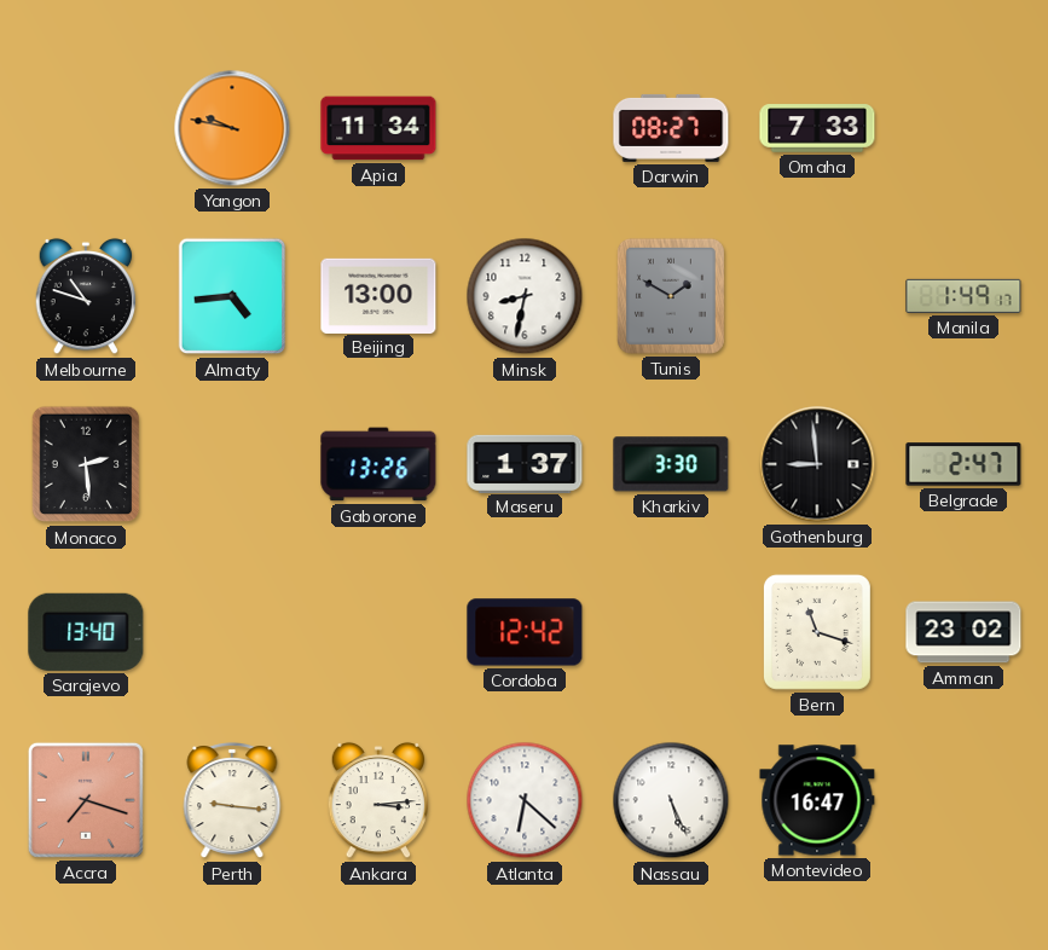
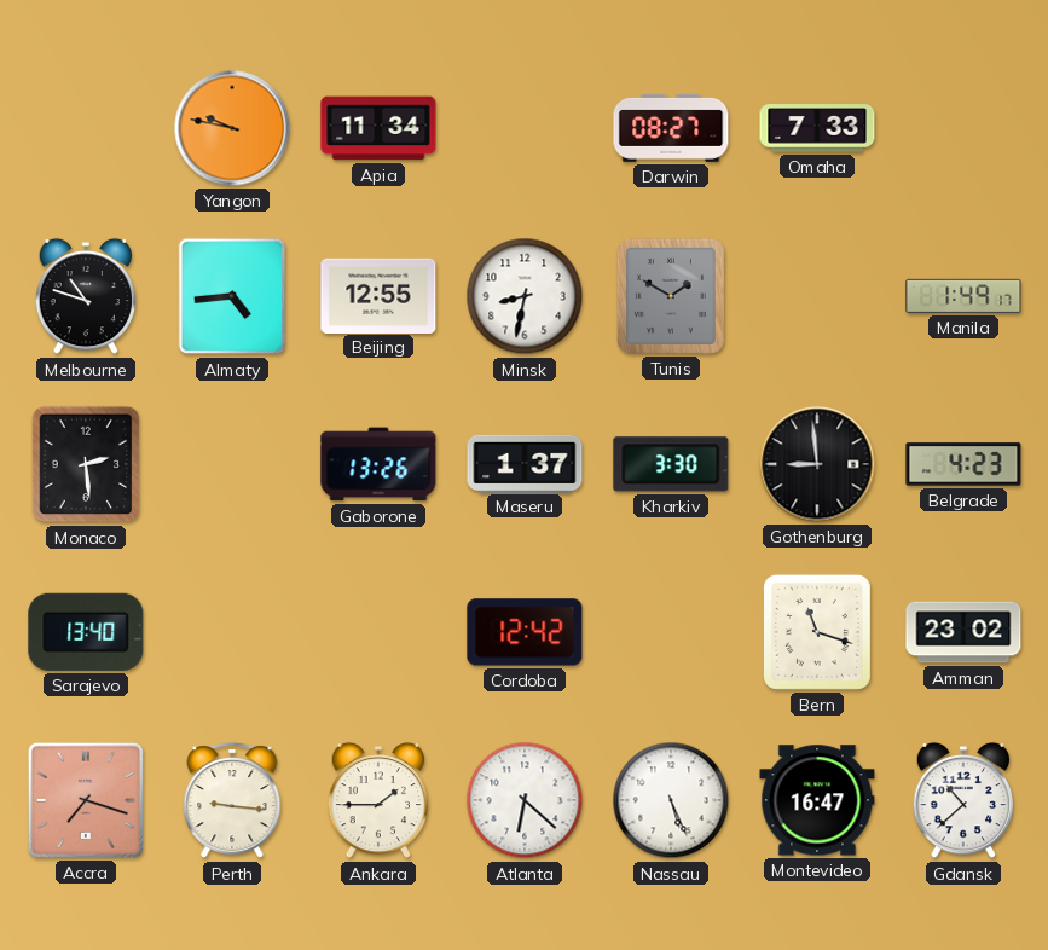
Beijing: 13:00 -> 12:55
Belgrade: 2:47 -> 4:23
Ankara: 3:14 -> 1:45
Gdansk: none -> 10:38
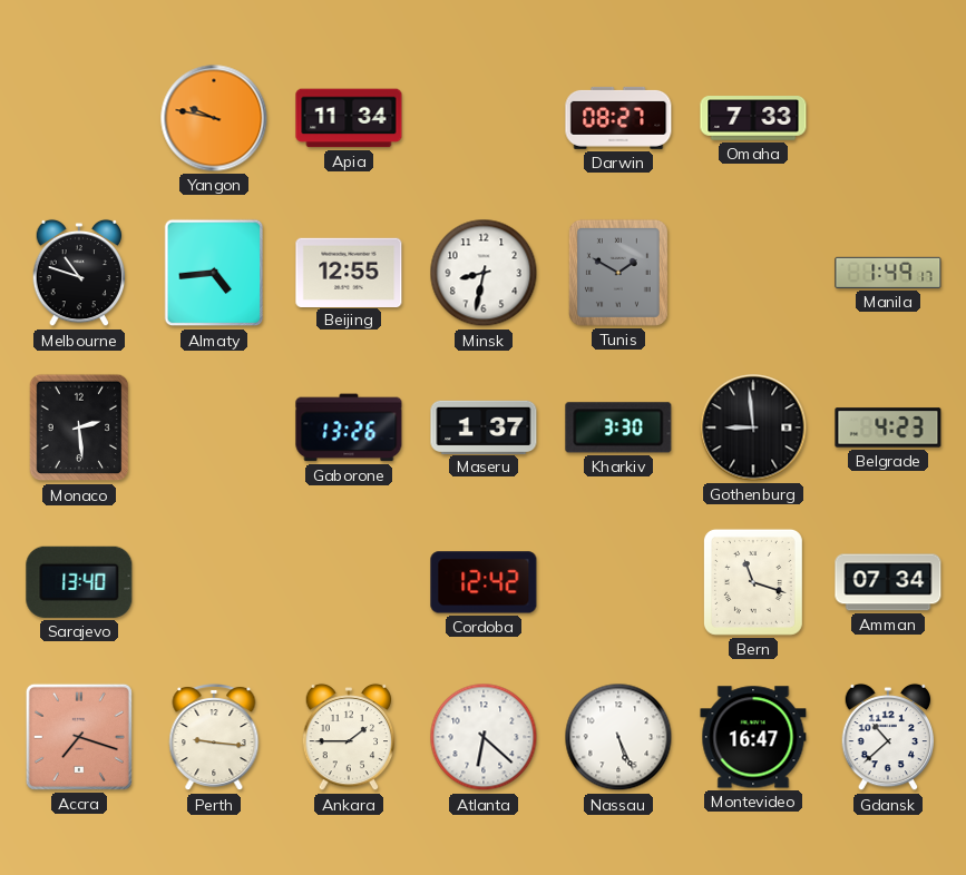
Amman: 23:02 -> 07:34
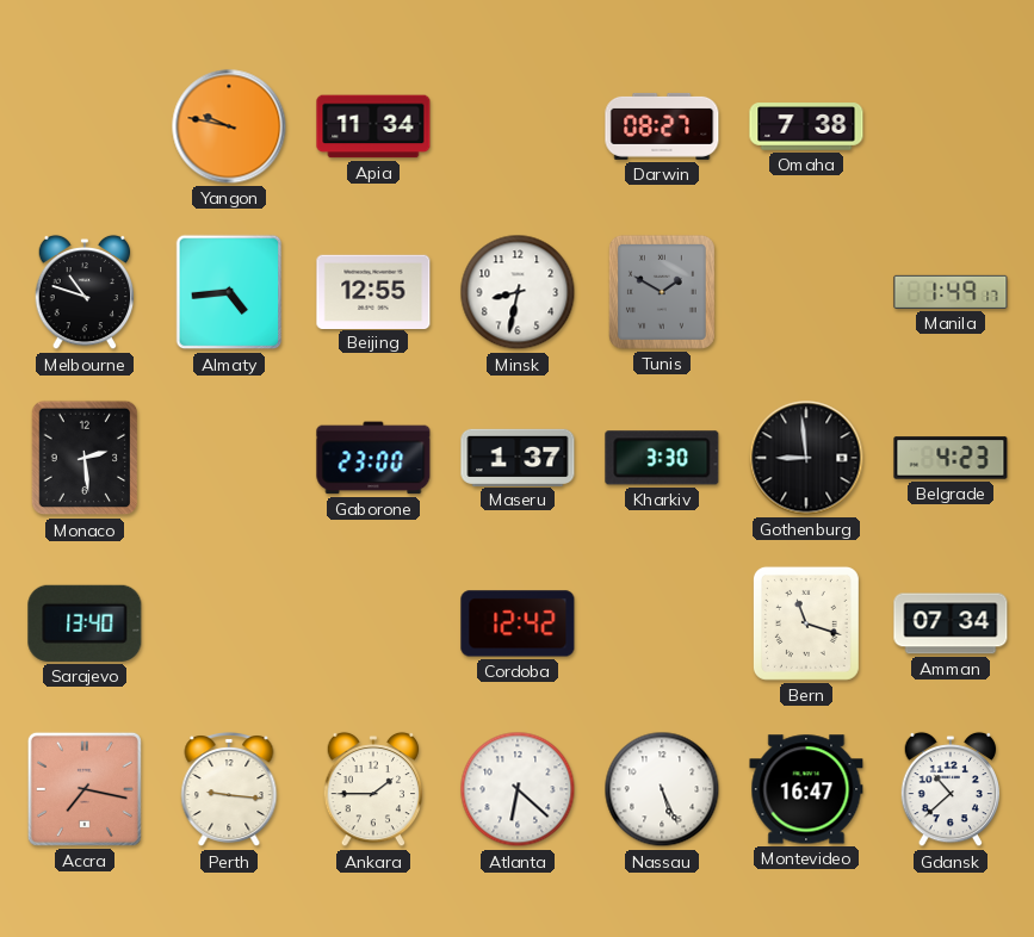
Omaha: 7:33 -> 7:38
Gaborone: 13:26 -> 23:00
Accra: 7:18 -> 7:17
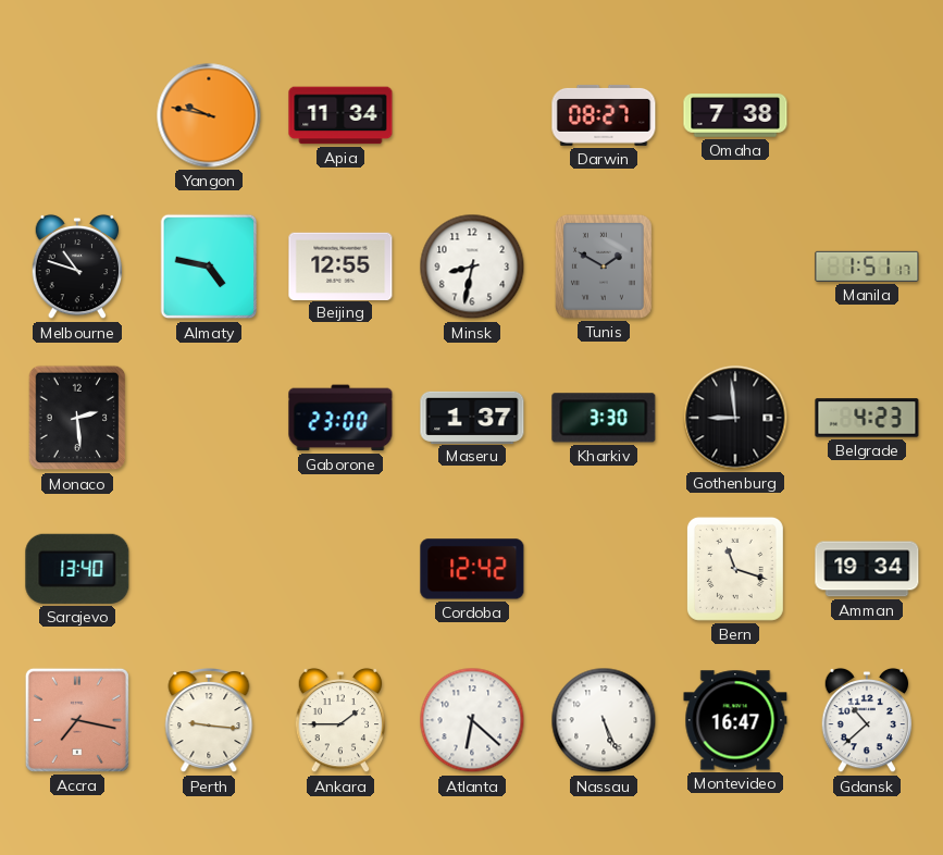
Almaty: 4:44 -> 4:47
Manila: 1:49 -> 1:51
Amman: 07:34 -> 19:34
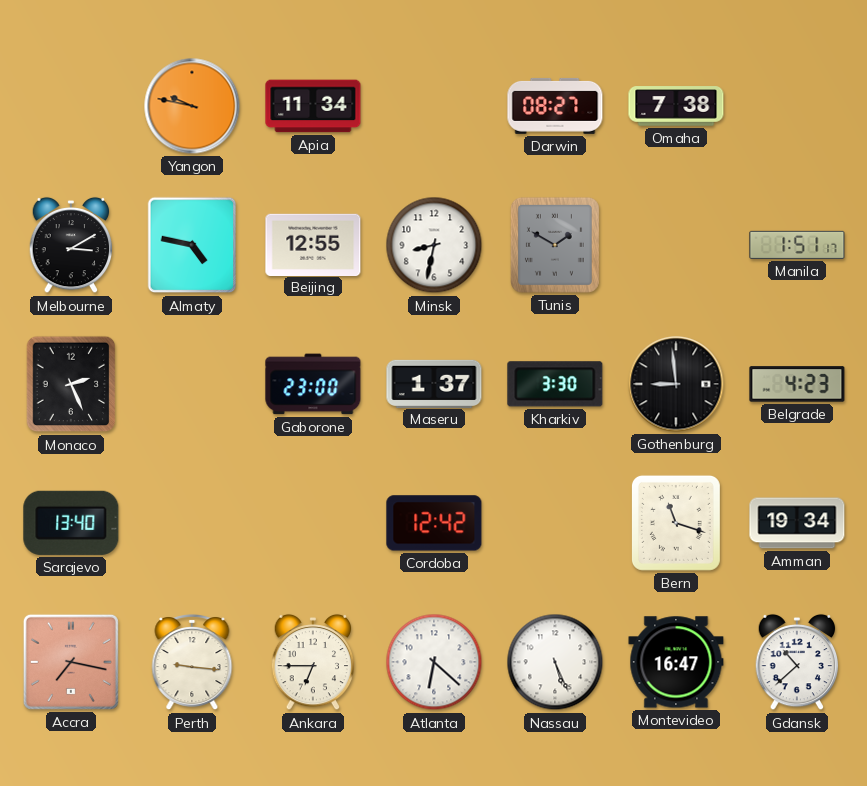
Melbourne: 10:48 -> 3:10
Monaco: 2:29 -> 2:26
Ankara: 1:45 -> 6:45
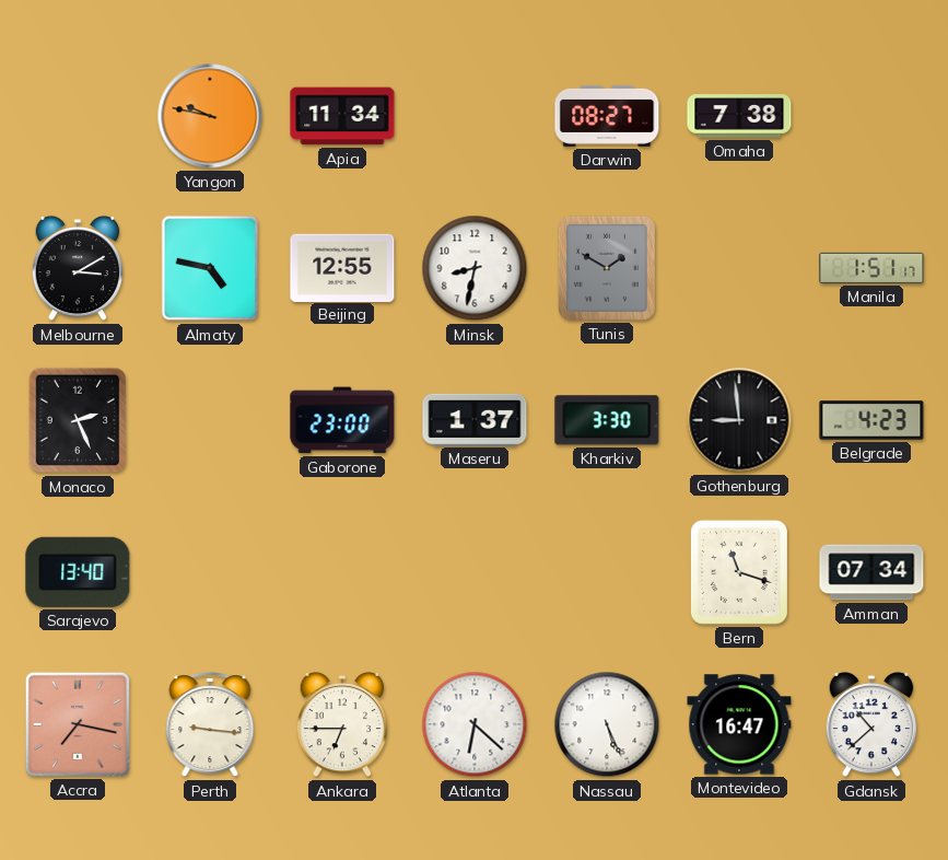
Cordoba: 12:42 -> none
Amman: 19:34 -> 07:34
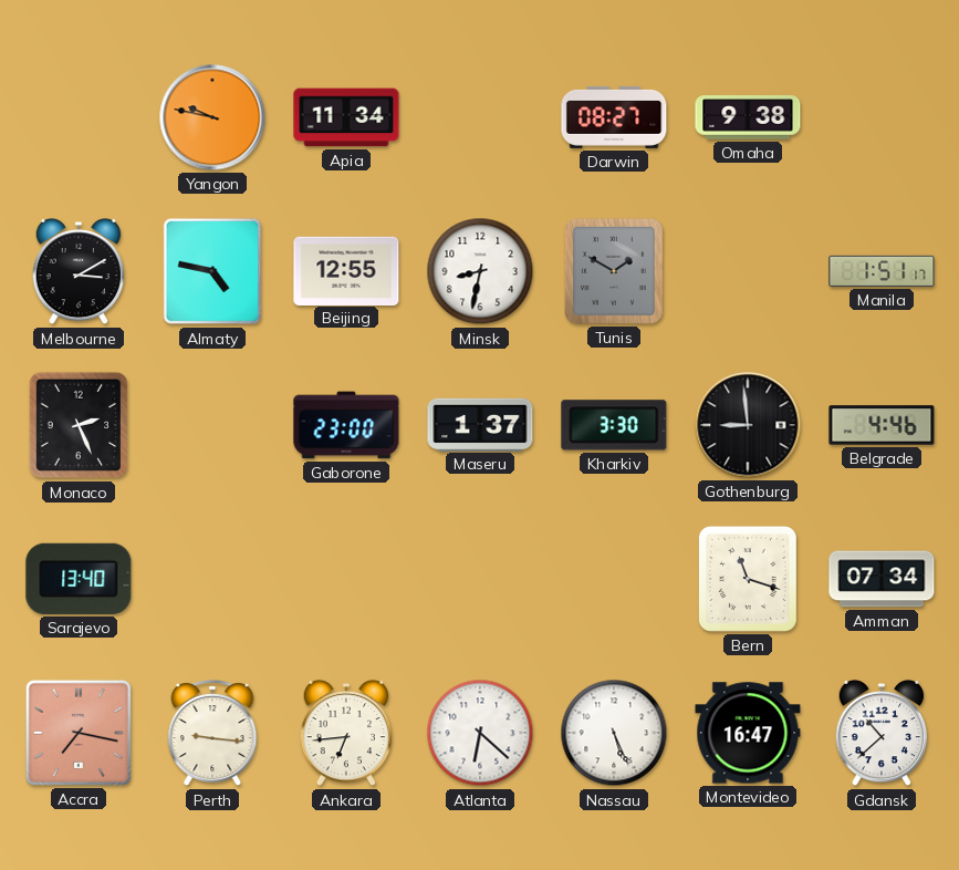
Omaha: 7:38 -> 9:38
Belgrade: 4:23 -> 4:46
Ankara: 6:45 -> 6:44
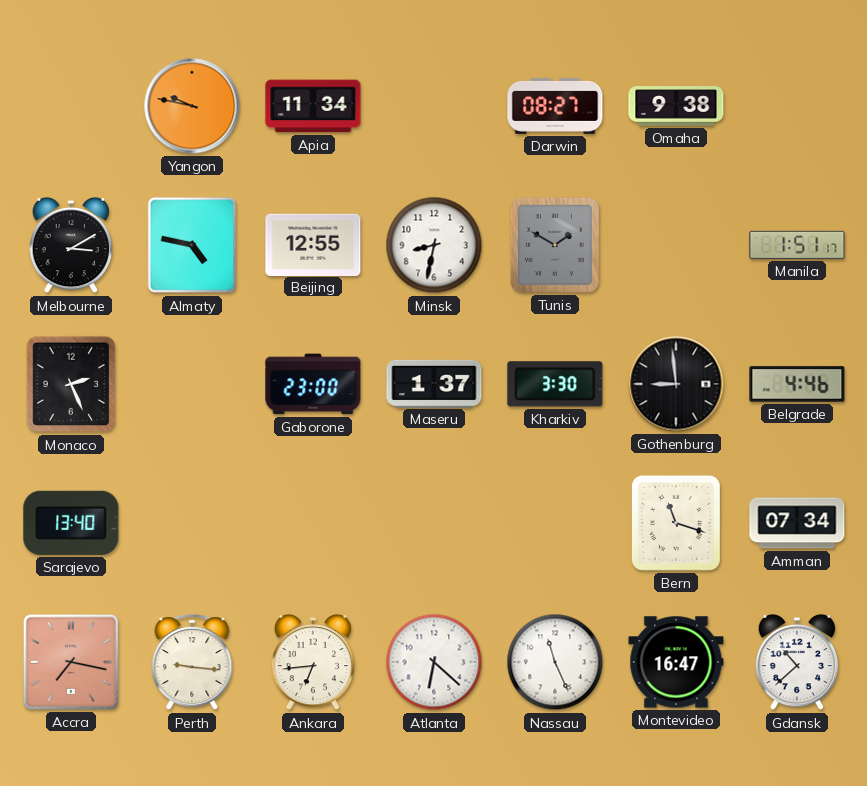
Nassau: 5:26 -> 11:26
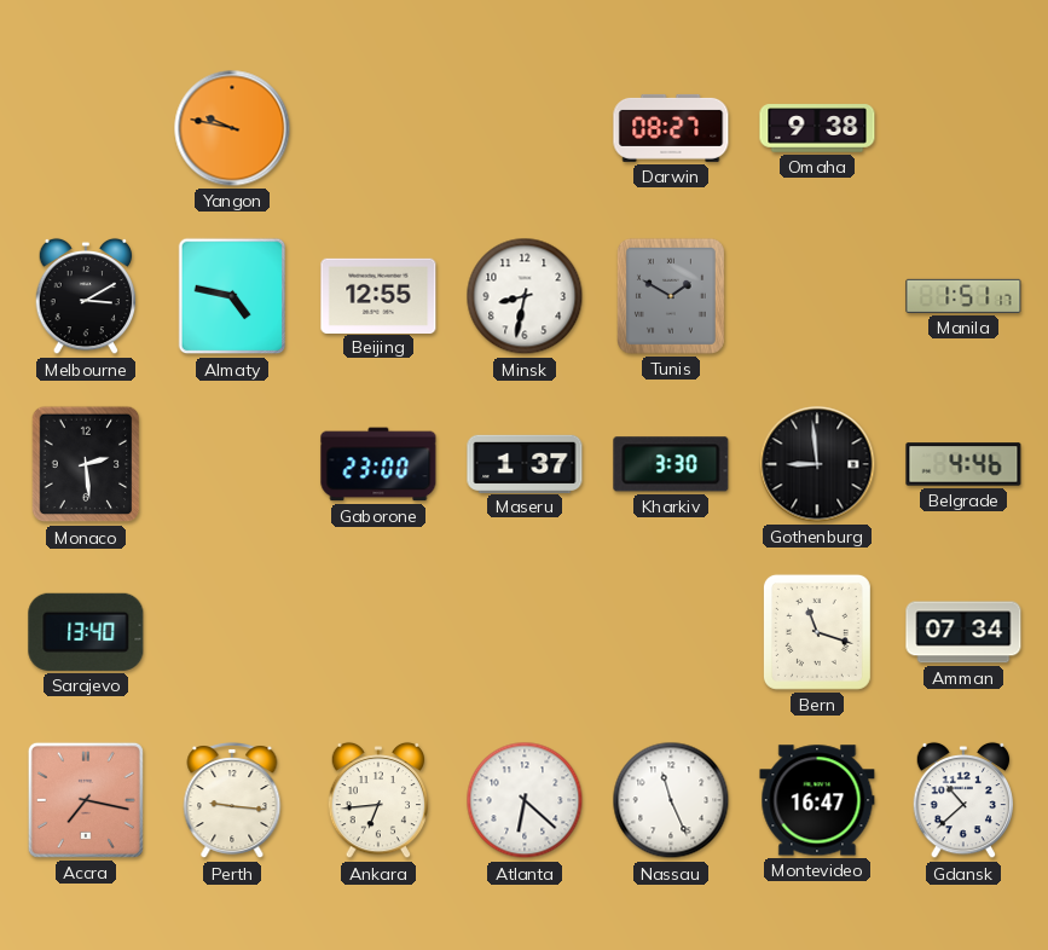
Apia: 11:34 -> none
Monaco: 2:26 -> 2:29
